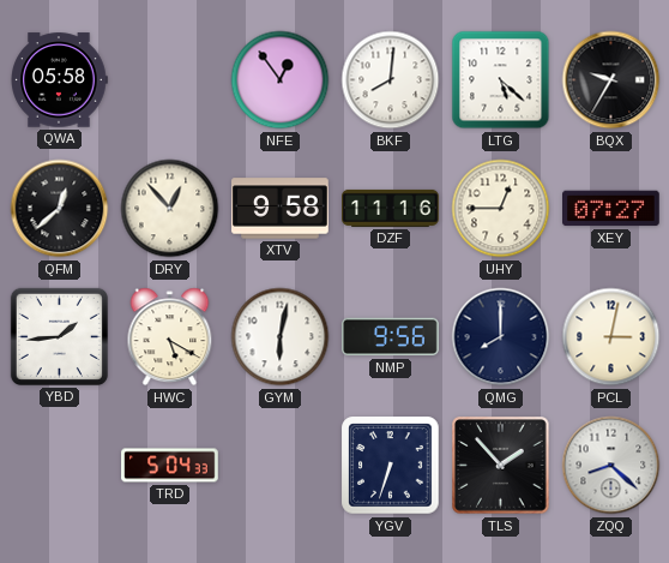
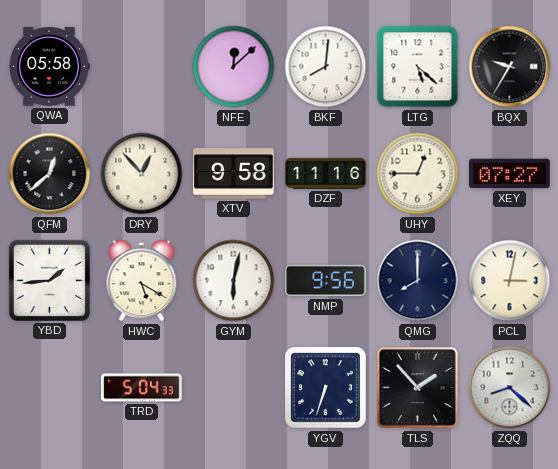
NFE: 12:54 -> 12:08
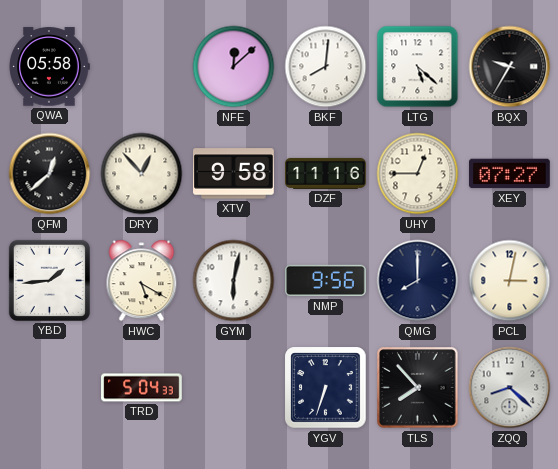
TLS: 1:53 -> 7:53
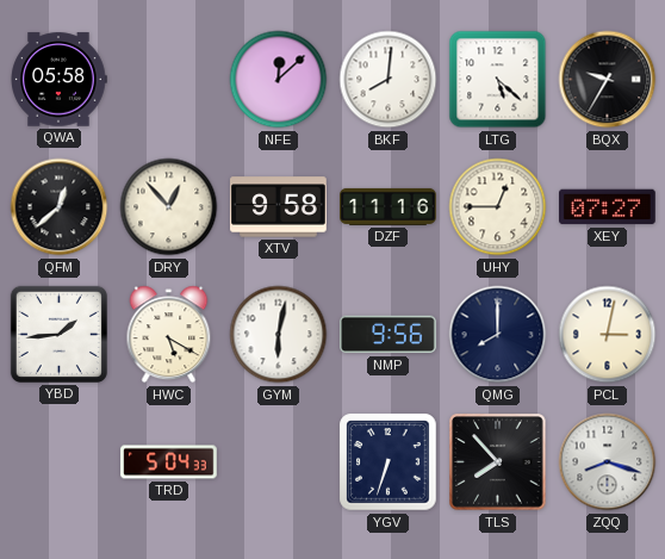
ZQQ: 8:22 -> 8:18
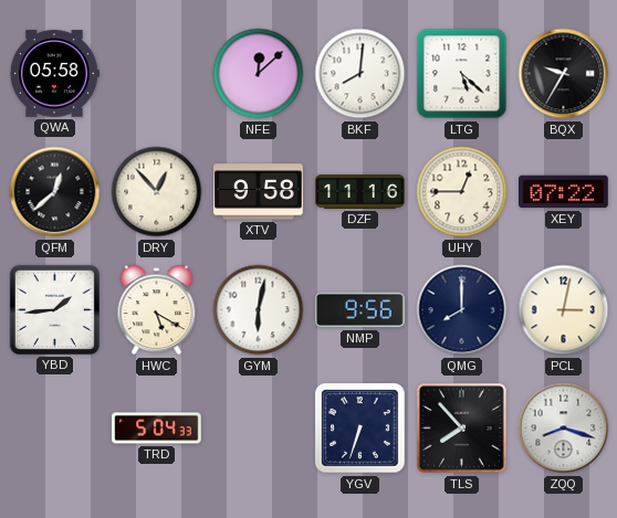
XEY: 07:27 -> 07:22
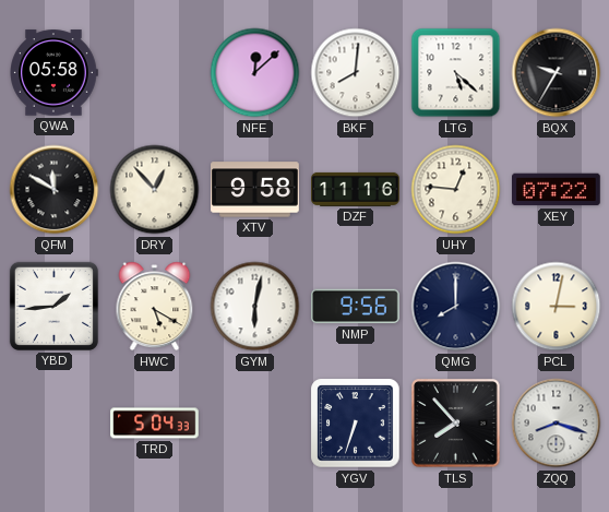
QFM: 12:38 -> 11:50
UHY: 12:45 -> 12:46
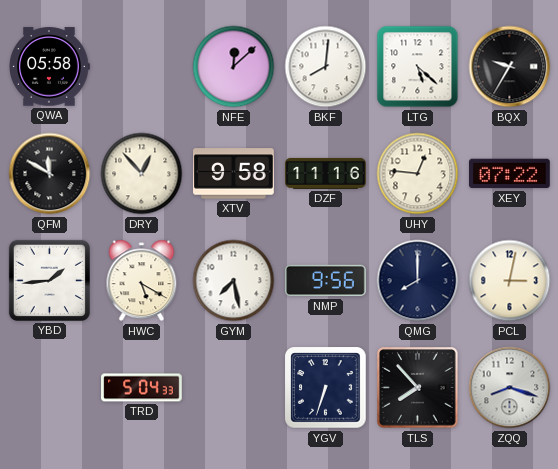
GYM: 6:02 -> 7:28
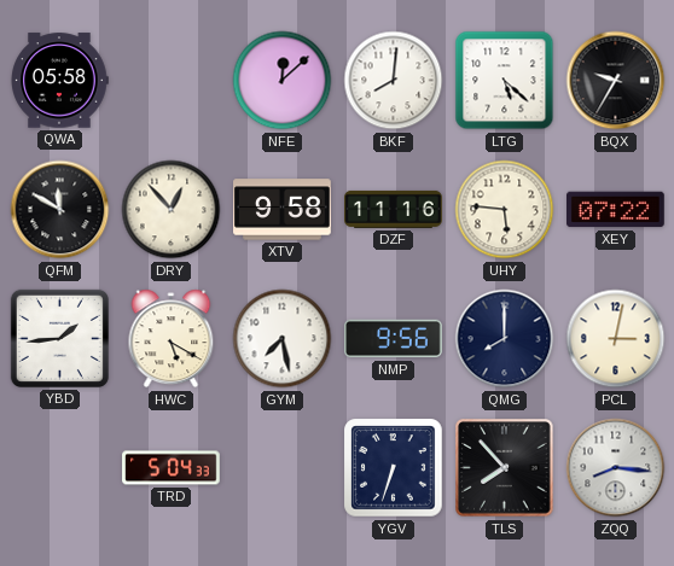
UHY: 12:46 -> 5:46
ZQQ: 8:18 -> 8:16
